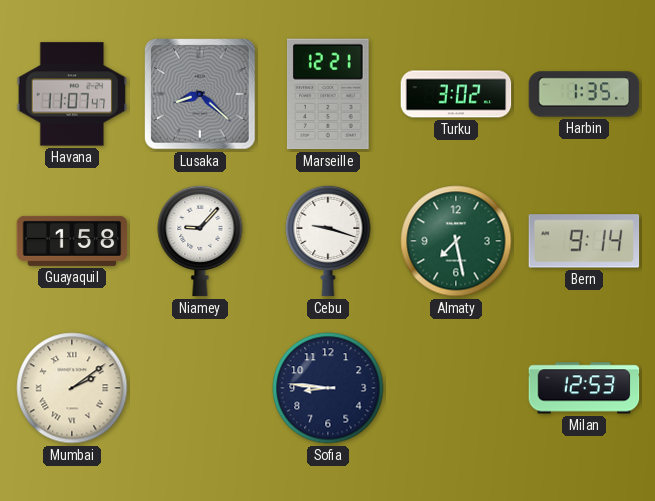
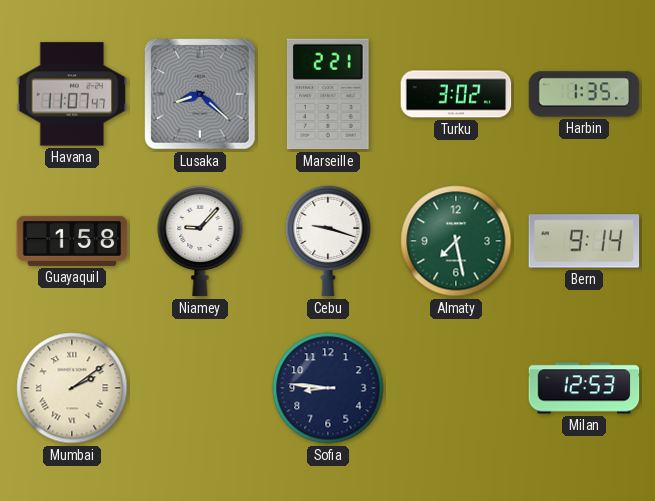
Marseille: 12:21 -> 2:21
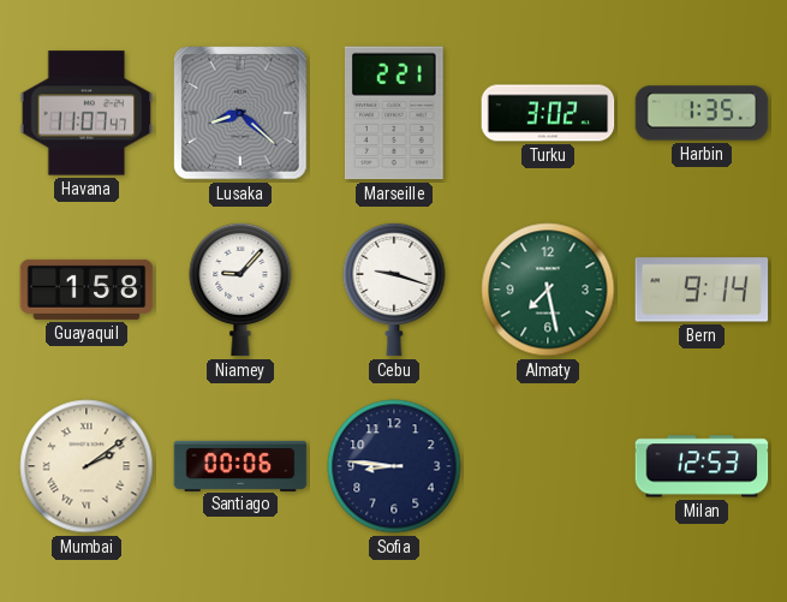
Santiago: none -> 00:06
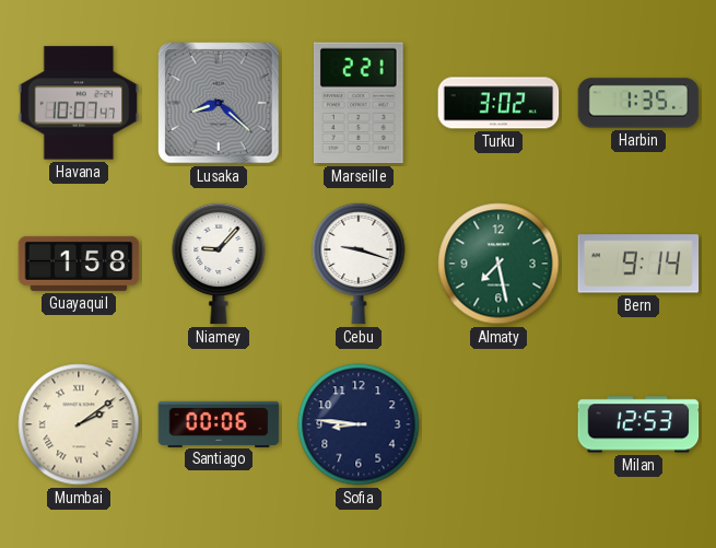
Havana: 11:07 -> 10:07
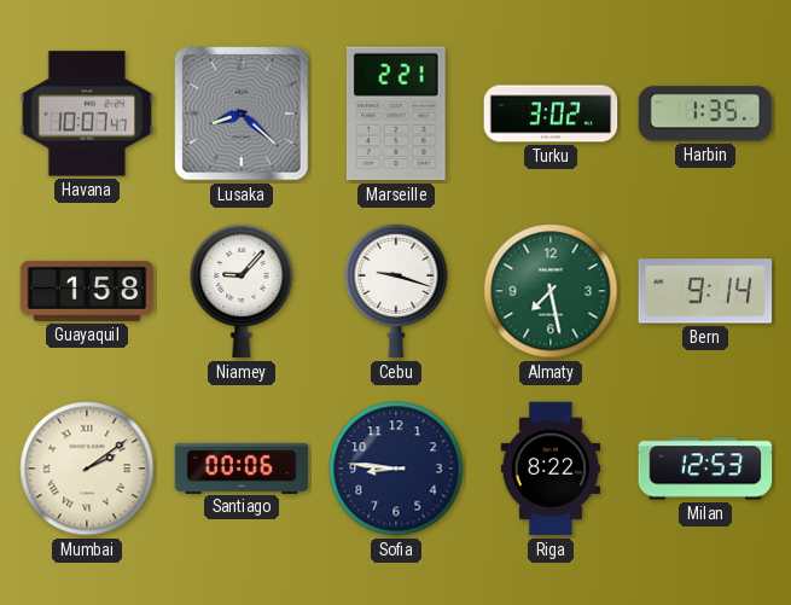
Riga: none -> 8:22
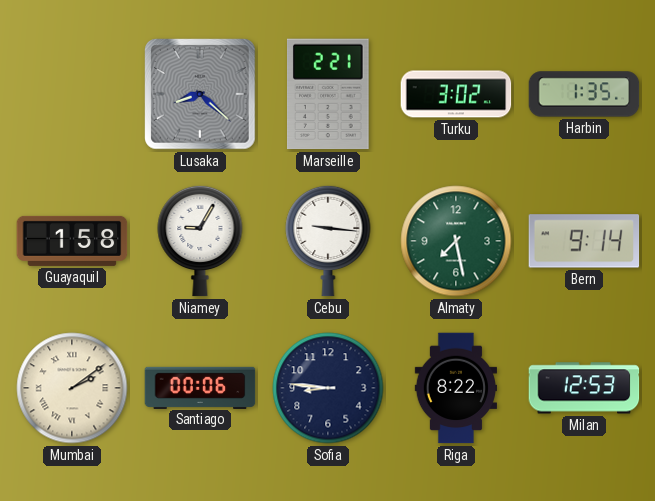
Havana: 10:07 -> none
Niamey: 9:07 -> 9:05
Cebu: 9:18 -> 9:16
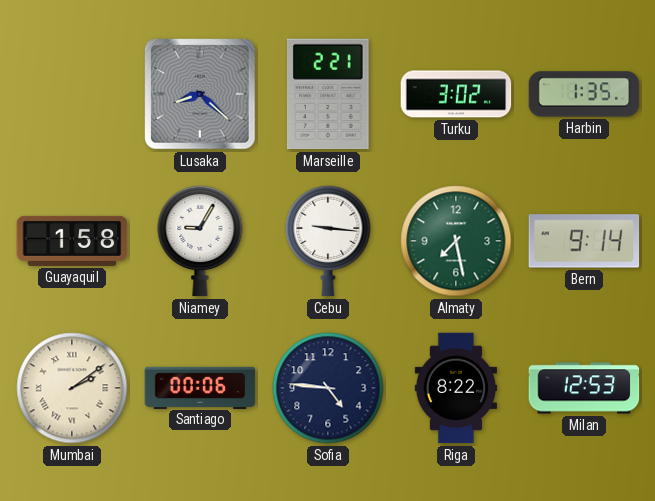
Sofia: 8:46 -> 4:46
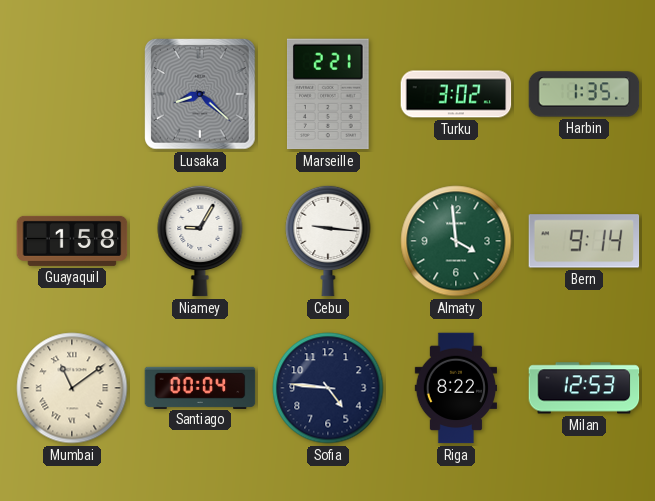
Almaty: 7:28 -> 3:59
Mumbai: 2:09 -> 11:09
Santiago: 00:06 -> 00:04
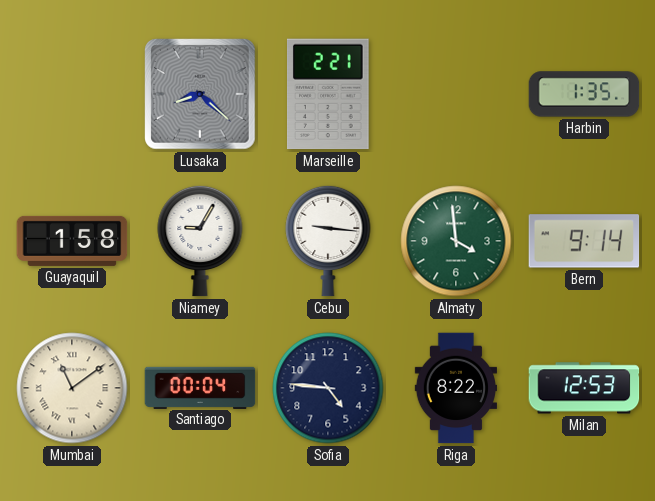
Turku: 3:02 -> none
